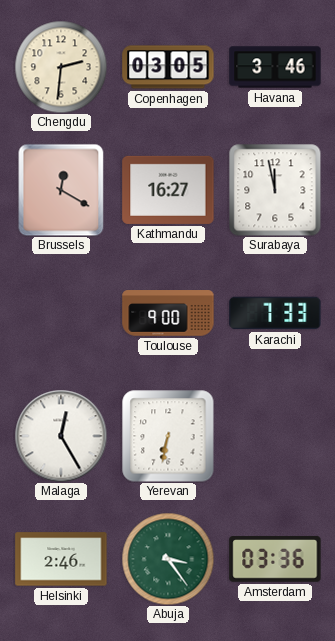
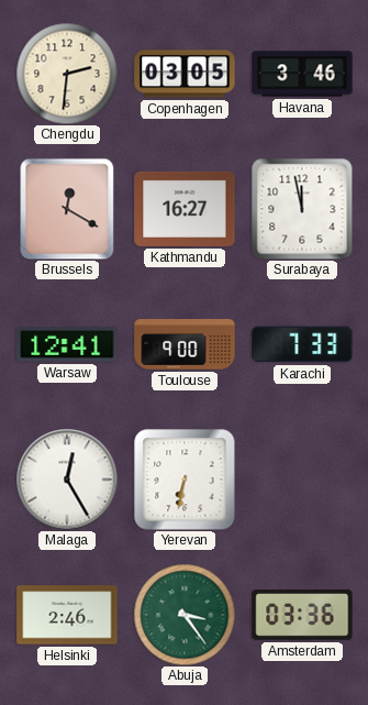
Warsaw: none -> 12:41
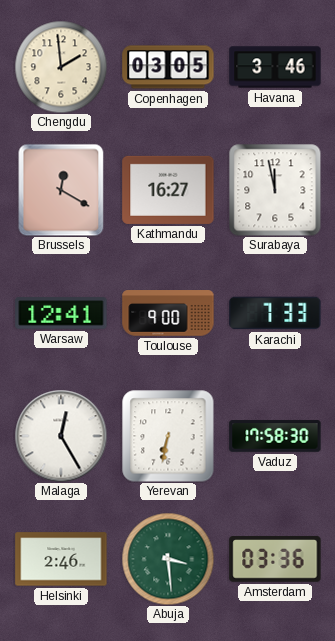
Chengdu: 2:31 -> 1:59
Vaduz: none -> 17:58
Abuja: 3:24 -> 3:29
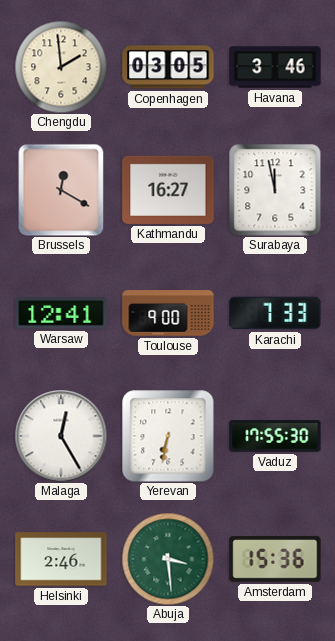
Vaduz: 17:58 -> 17:55
Amsterdam: 03:36 -> 15:36
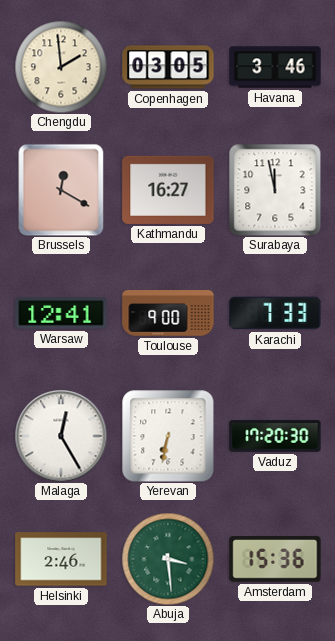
Vaduz: 17:55 -> 17:20
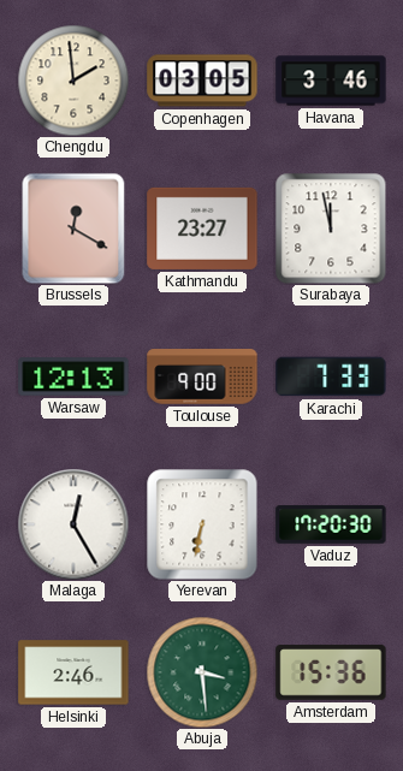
Kathmandu: 16:27 -> 23:27
Warsaw: 12:41 -> 12:13
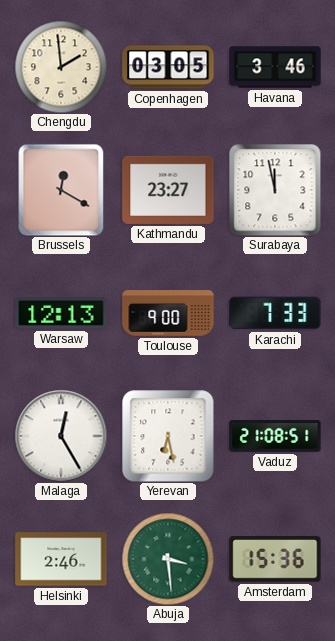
Yerevan: 6:32 -> 6:28
Vaduz: 17:20 -> 21:08
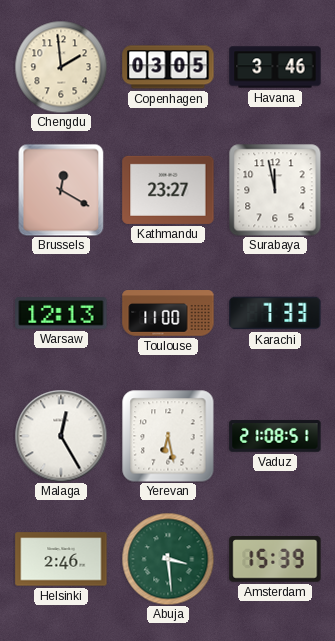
Toulouse: 9:00 -> 11:00
Amsterdam: 15:36 -> 15:39
